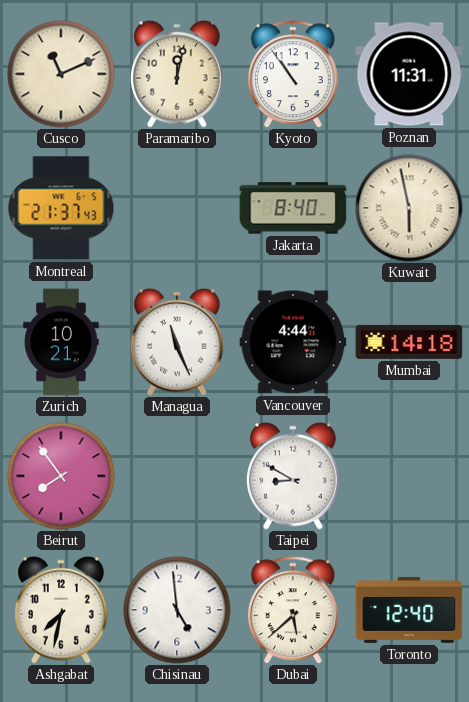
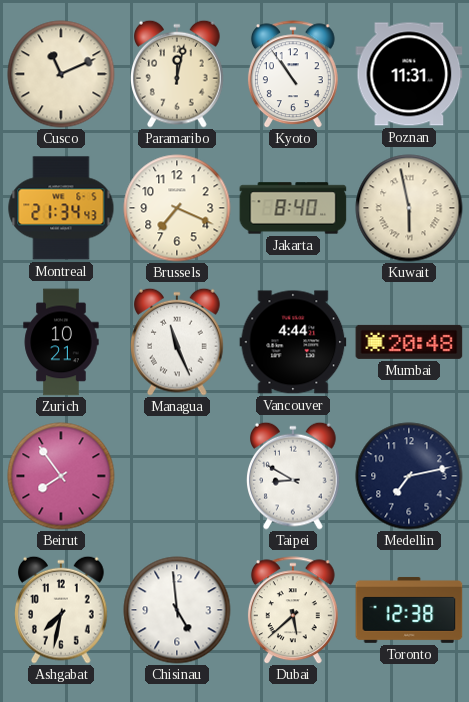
Montreal: 21:37 -> 21:34
Brussels: none -> 7:19
Mumbai: 14:18 -> 20:48
Medellin: none -> 7:13
Toronto: 12:40 -> 12:38
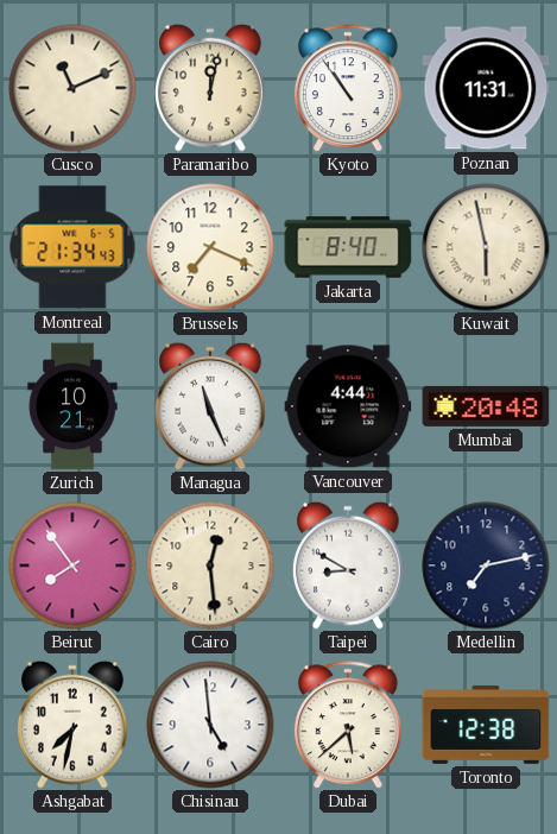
Cairo: none -> 12:29
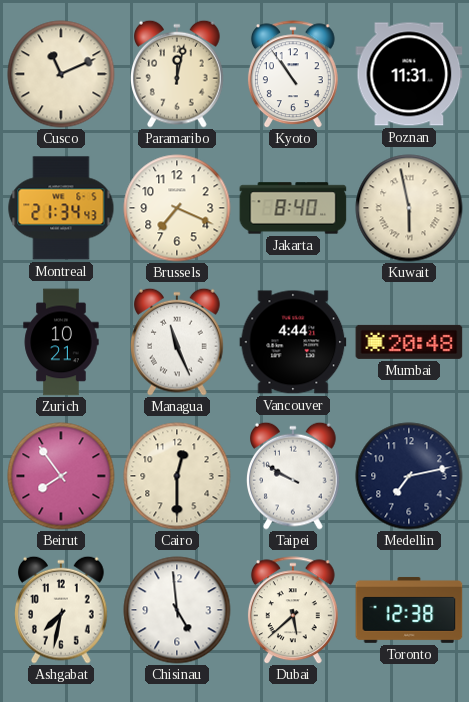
Cairo: 12:29 -> 12:30
Taipei: 8:50 -> 9:50
